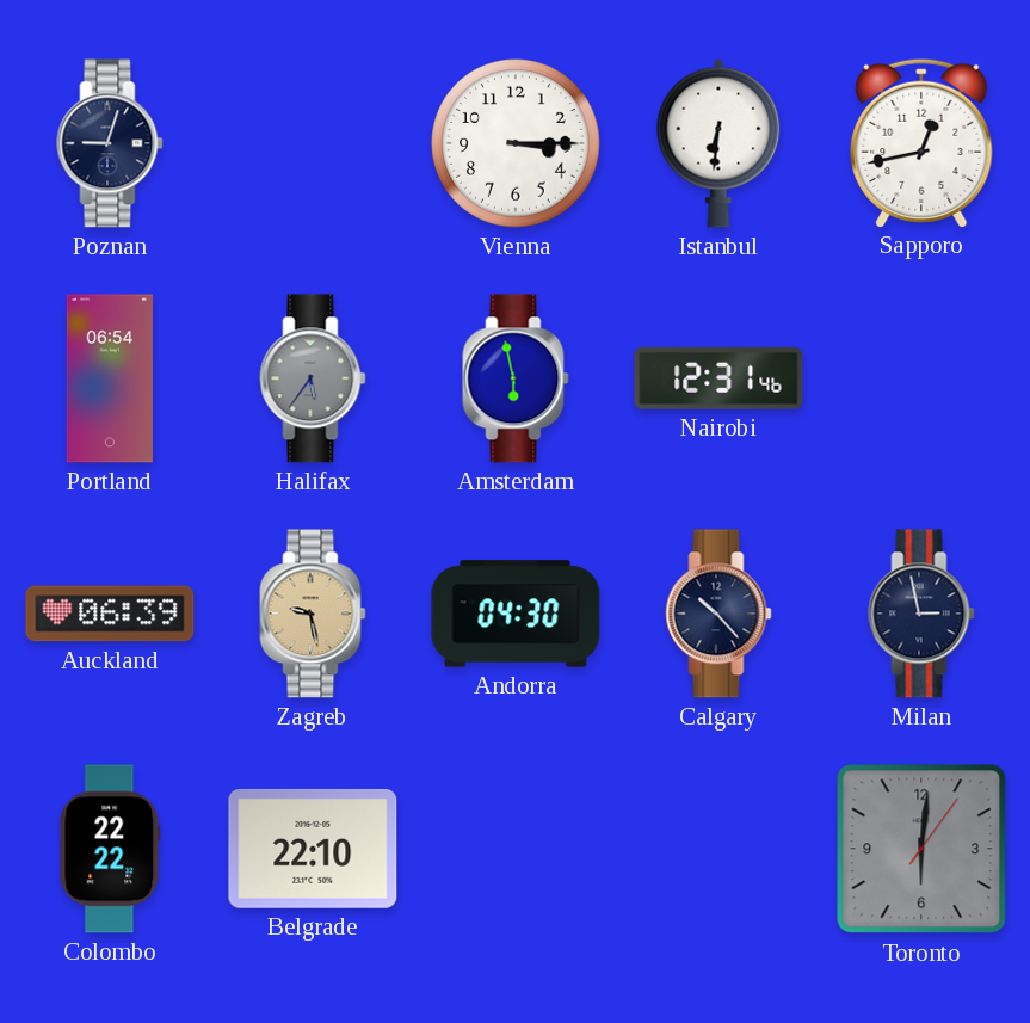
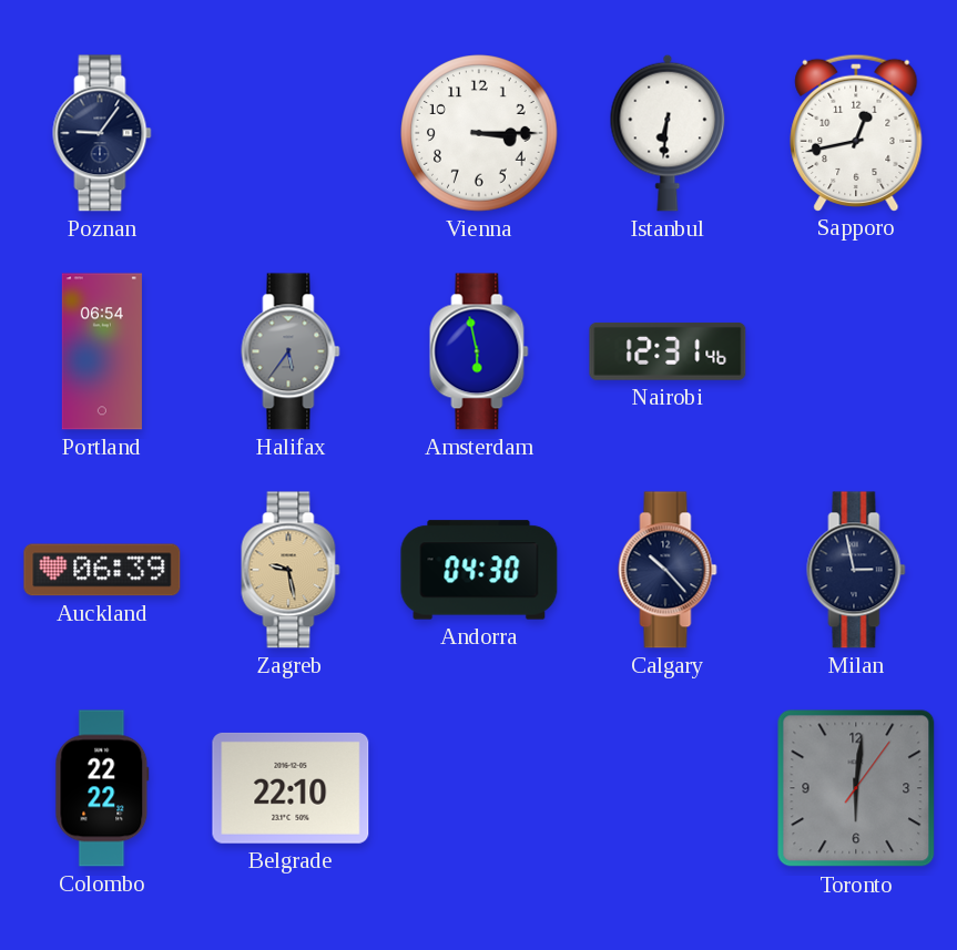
Poznan: 9:03 -> 9:06
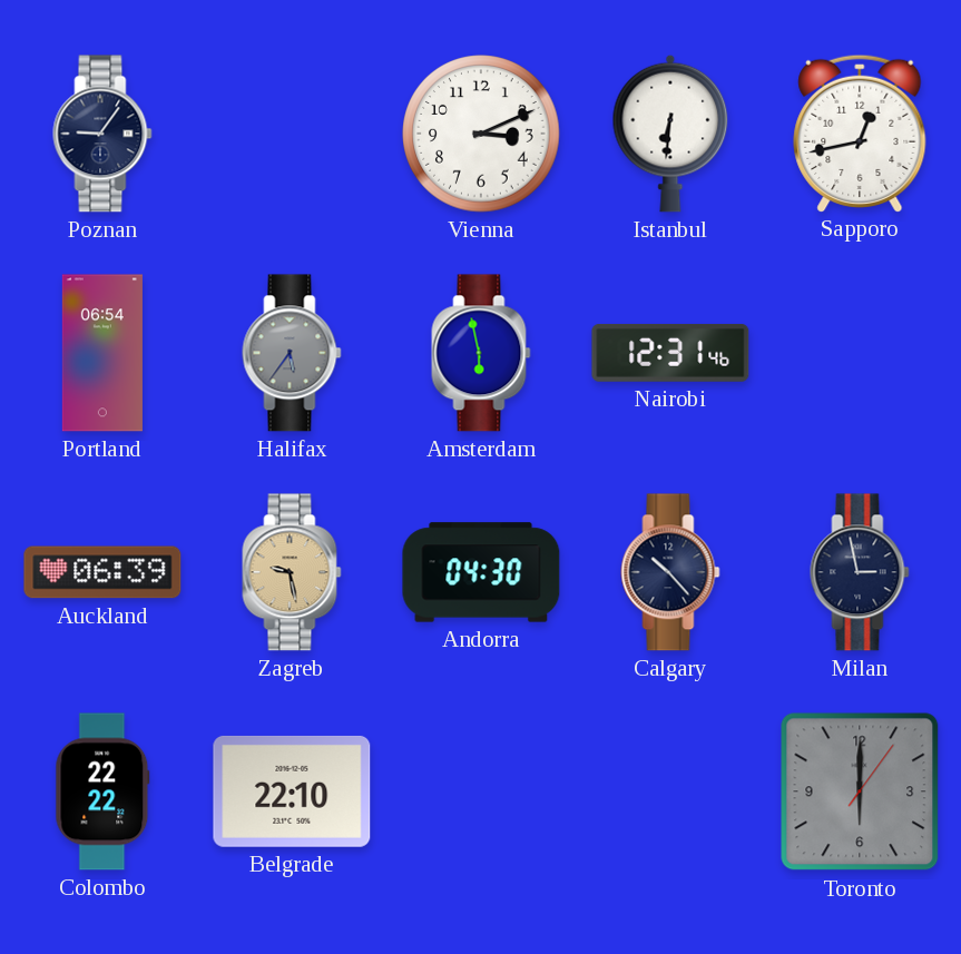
Vienna: 3:15 -> 3:11
Toronto: 6:01 -> 6:00
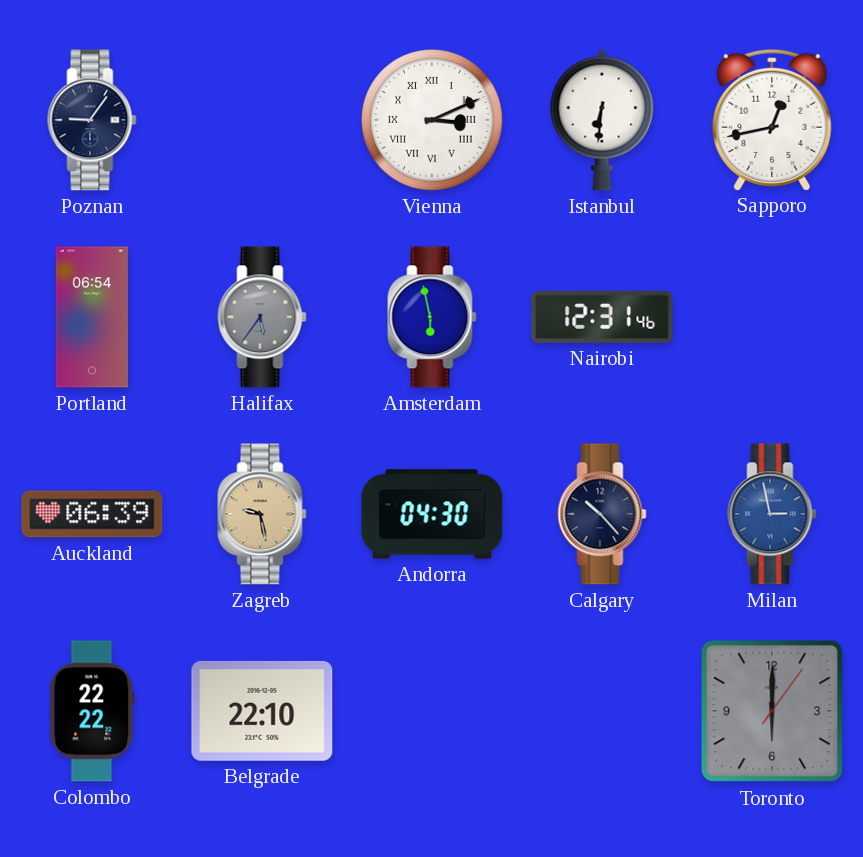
Vienna numerals: Arabic -> Roman
Milan dial: navy -> blue
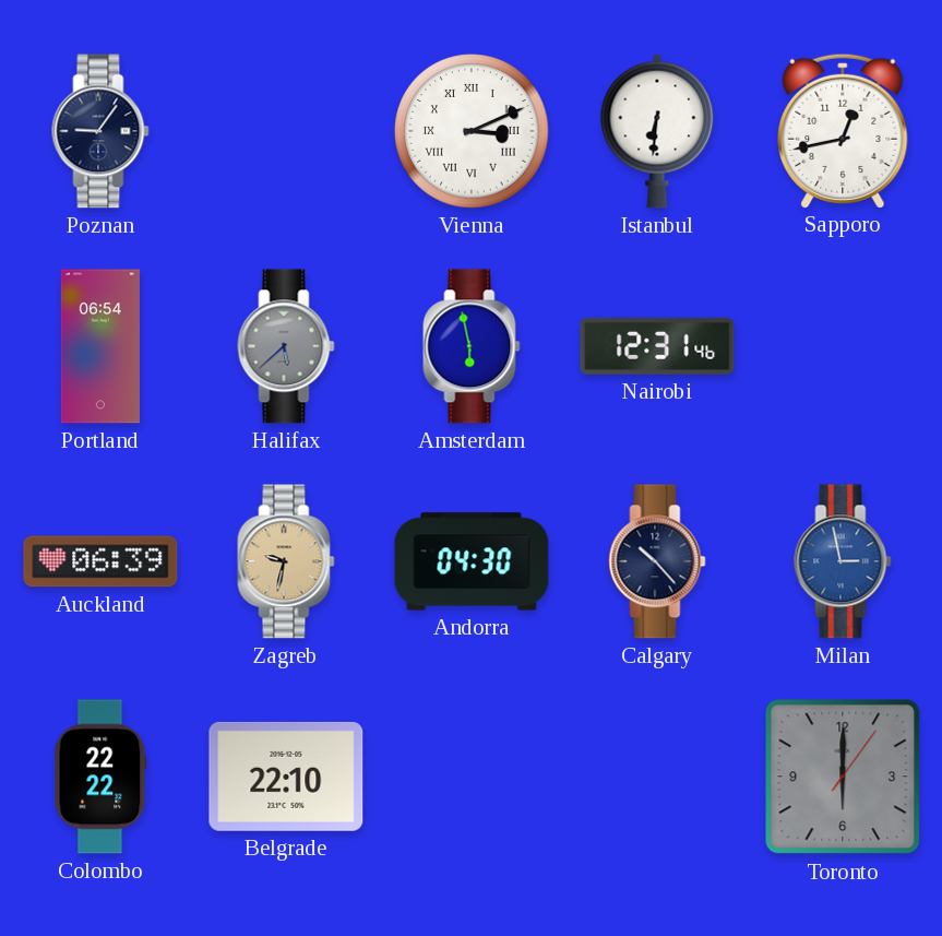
Halifax: 5:36 -> 5:38
Zagreb: 9:28 -> 9:32
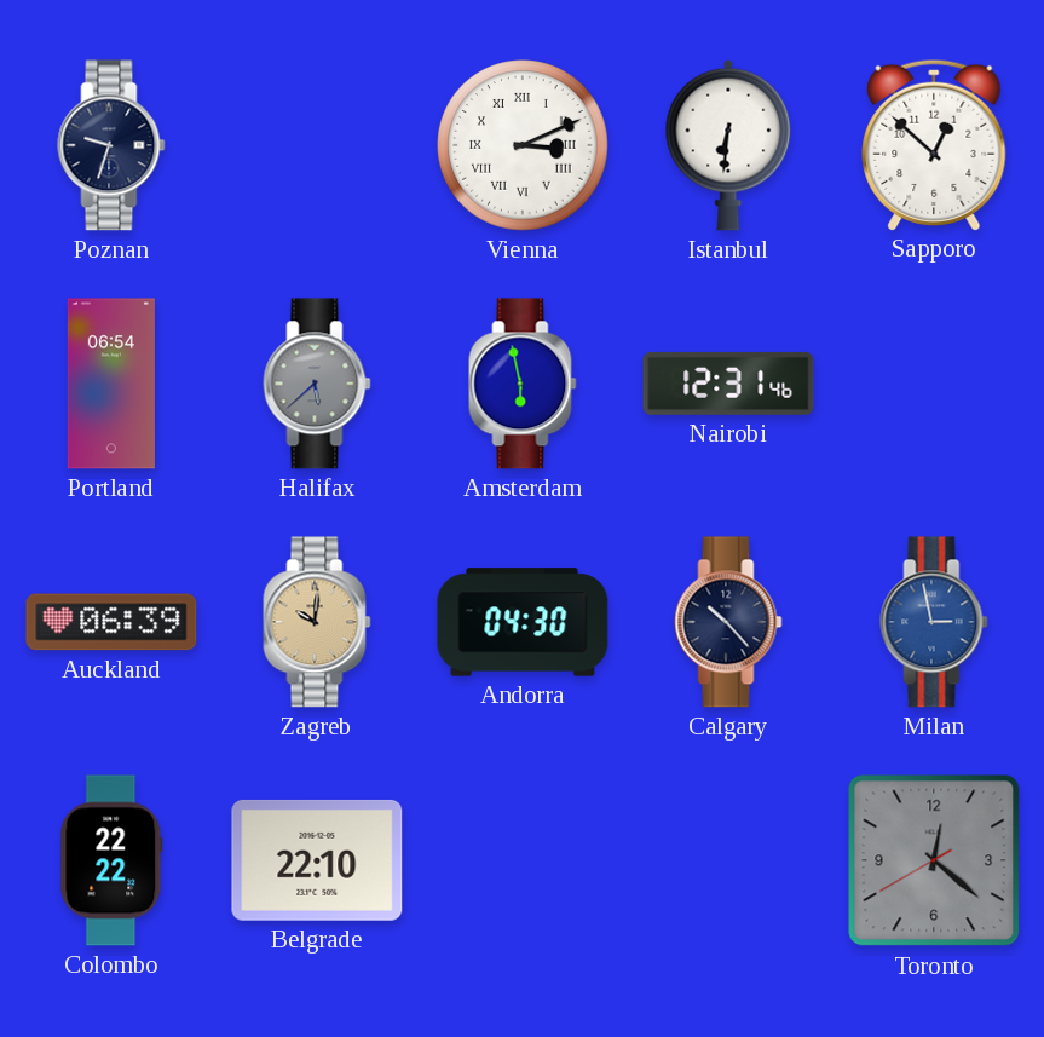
Poznan: 9:06 -> 9:33
Sapporo: 12:43 -> 12:52
Zagreb: 9:32 -> 10:01
Toronto: 6:00 -> 12:21
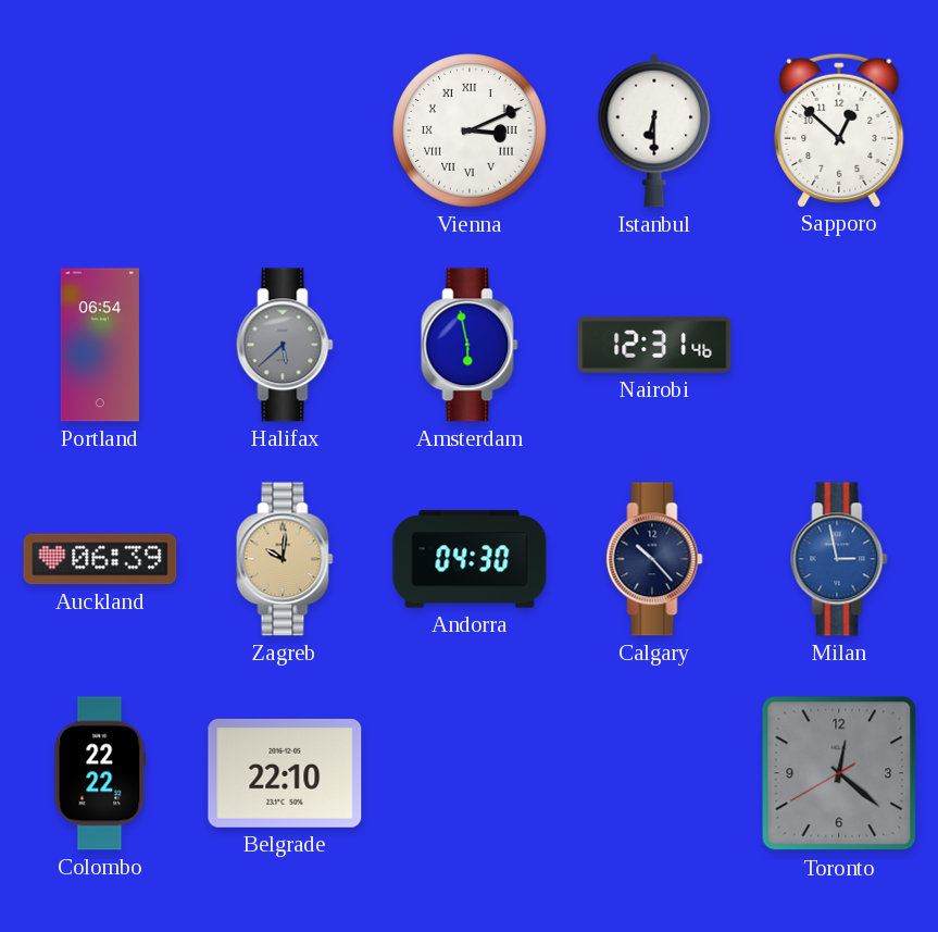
Poznan: 9:33 -> none
Istanbul: 6:31 -> 6:30
